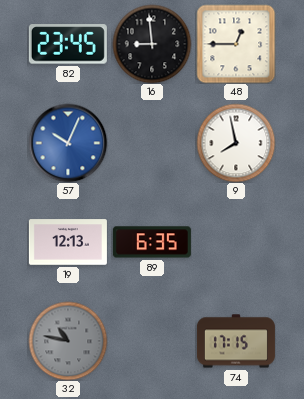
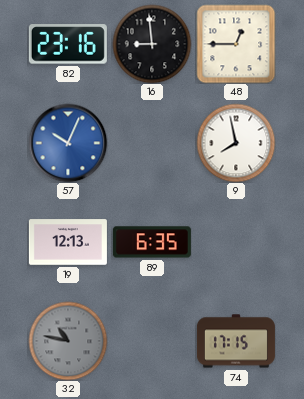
82: 23:45 -> 23:16
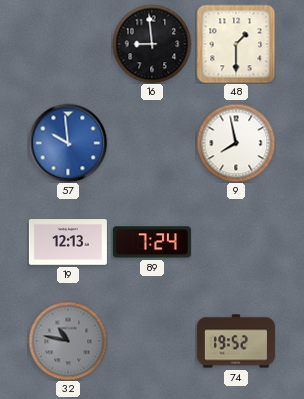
82: 23:16 -> none
48: 12:45 -> 1:30
57: 10:04 -> 9:59
89: 6:35 -> 7:24
74: 17:15 -> 19:52
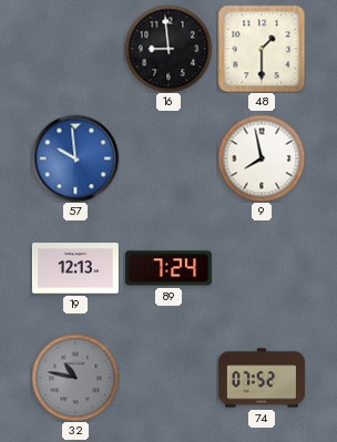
74: 19:52 -> 07:52
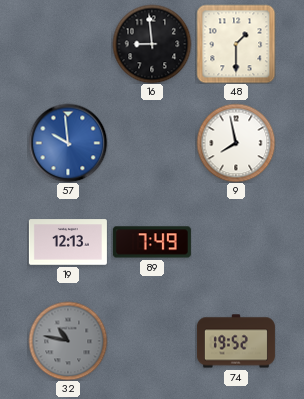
89: 7:24 -> 7:49
74: 07:52 -> 19:52
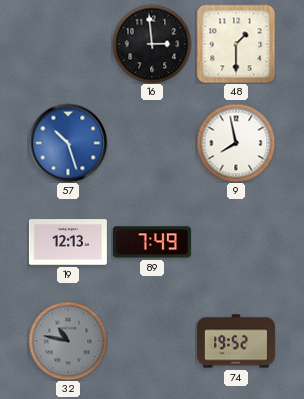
16: 8:59 -> 2:59
57: 9:59 -> 10:27
